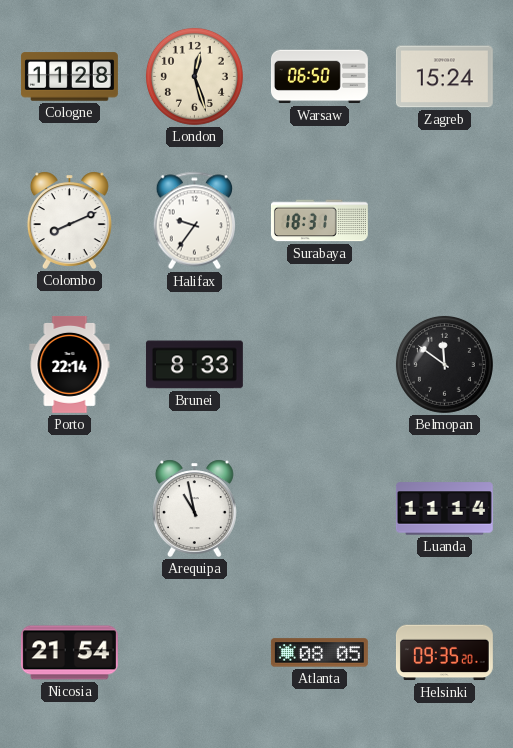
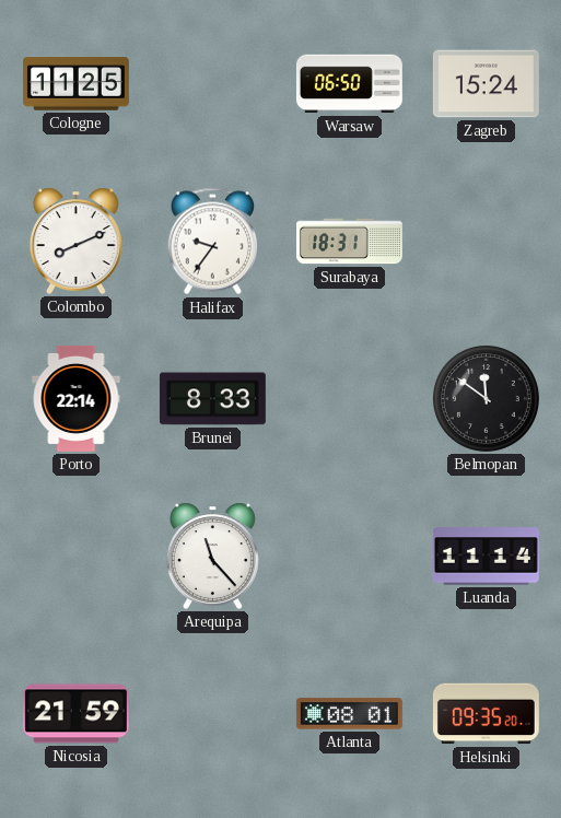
Cologne: 11:28 -> 11:25
London: 12:27 -> none
Arequipa: 10:58 -> 11:23
Nicosia: 21:54 -> 21:59
Atlanta: 08:05 -> 08:01
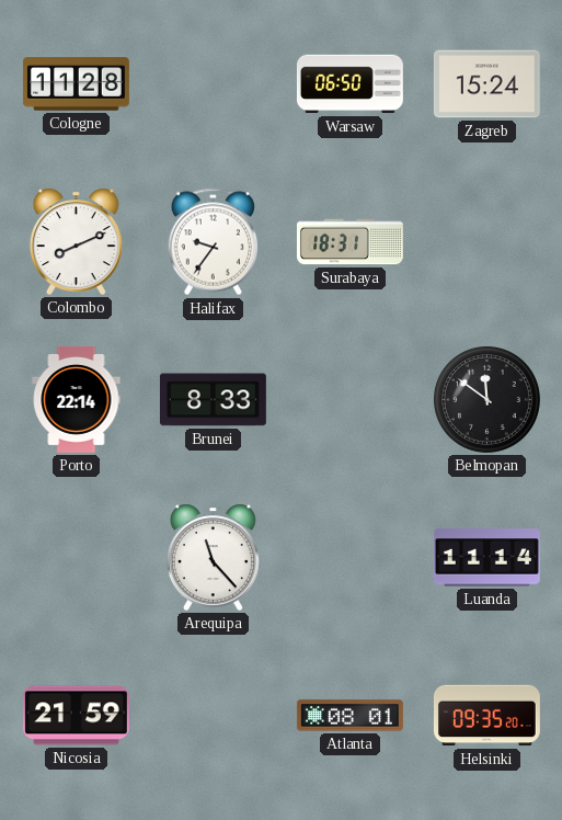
Cologne: 11:25 -> 11:28
